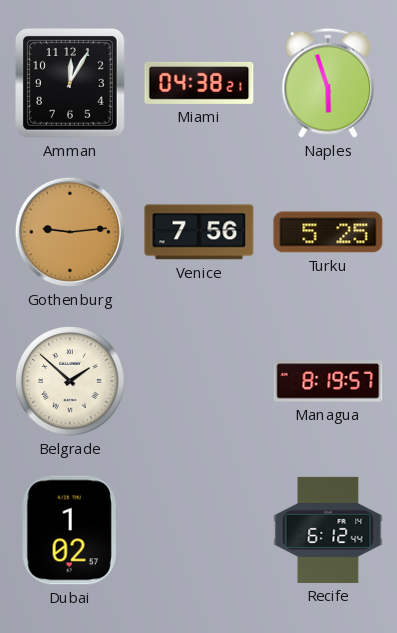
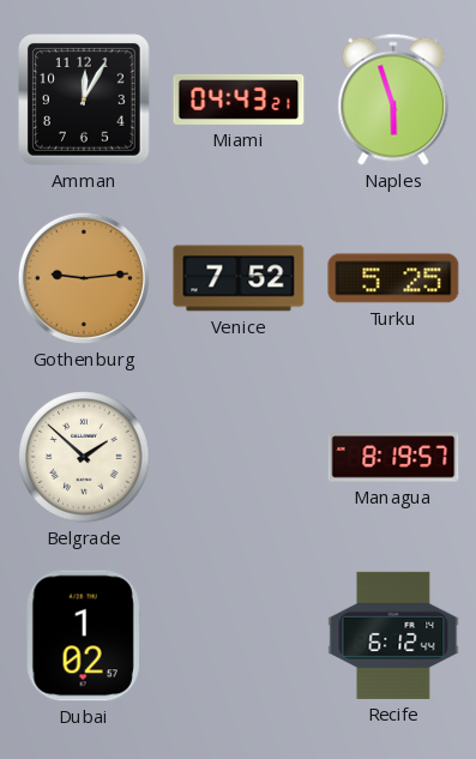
Miami: 04:38 -> 04:43
Venice: 7:56 -> 7:52
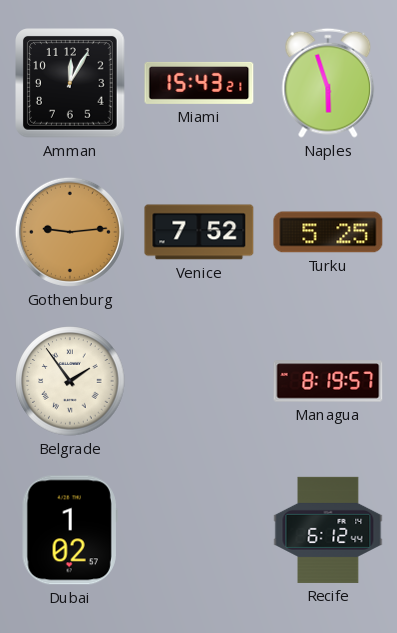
Miami: 04:43 -> 15:43
Belgrade: 1:52 -> 1:54
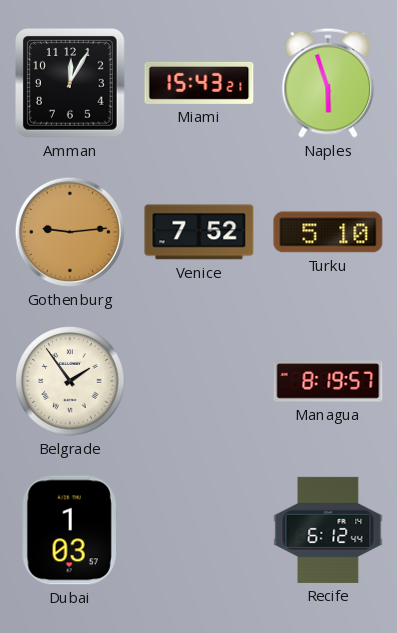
Turku: 5:25 -> 5:10
Dubai: 1:02 -> 1:03
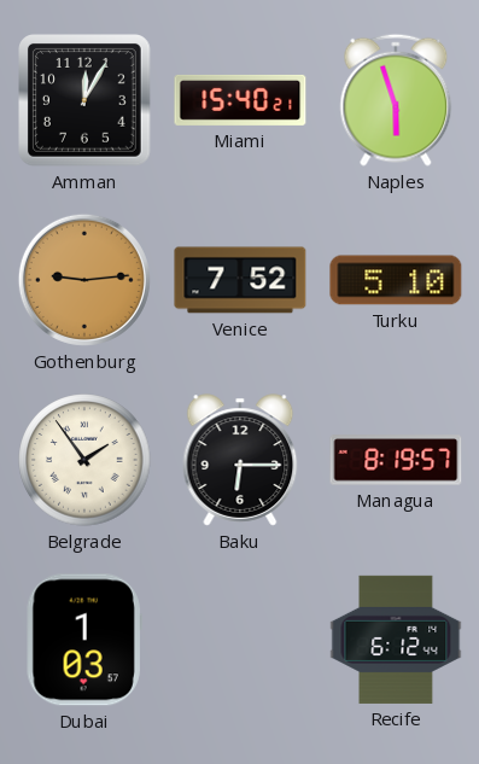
Miami: 15:43 -> 15:40
Baku: none -> 6:15
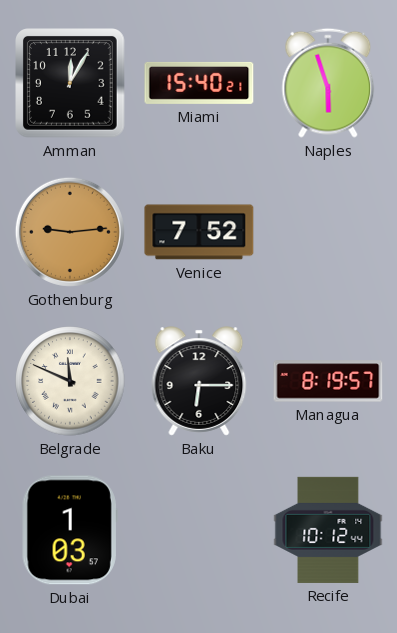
Turku: 5:10 -> none
Belgrade: 1:54 -> 11:49
Recife: 6:12 -> 10:12
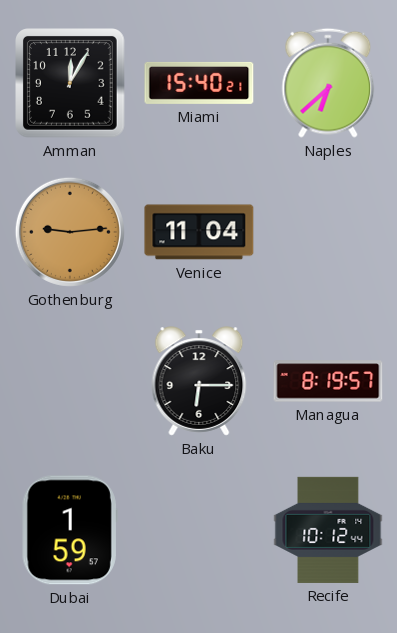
Naples: 5:57 -> 6:38
Venice: 7:52 -> 11:04
Belgrade: 11:49 -> none
Dubai: 1:03 -> 1:59
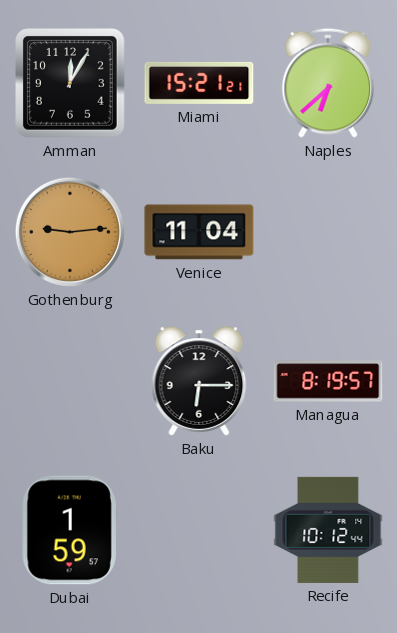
Miami: 15:40 -> 15:21
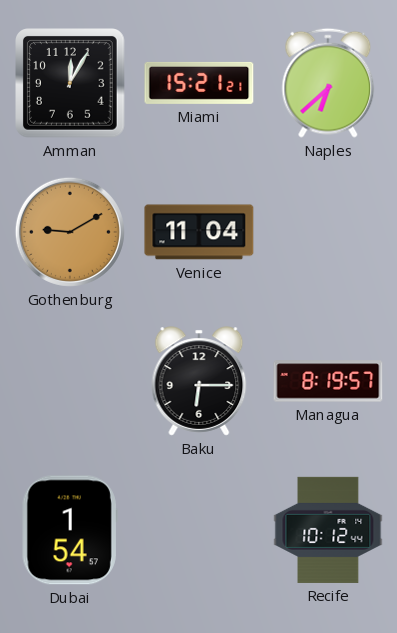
Gothenburg: 9:14 -> 9:10
Dubai: 1:59 -> 1:54
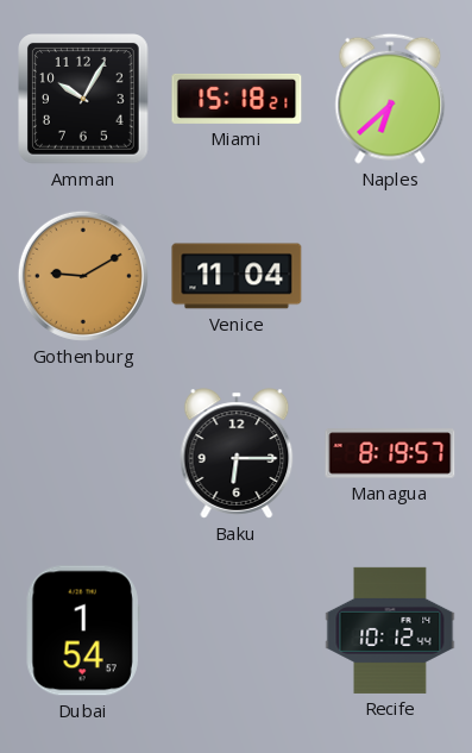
Amman: 12:05 -> 10:05
Miami: 15:21 -> 15:18
